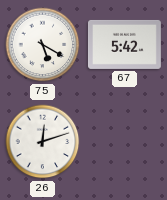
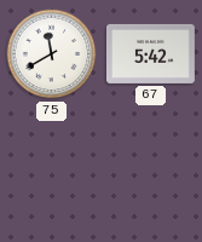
75: 5:20 -> 11:40
26: 12:12 -> none
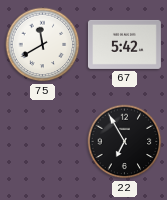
22: none -> 6:55
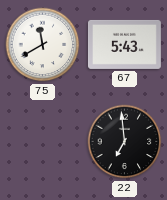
67: 5:42 -> 5:43
22: 6:55 -> 6:59
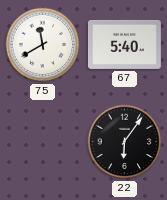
67: 5:43 -> 5:40
22: 6:59 -> 6:06
